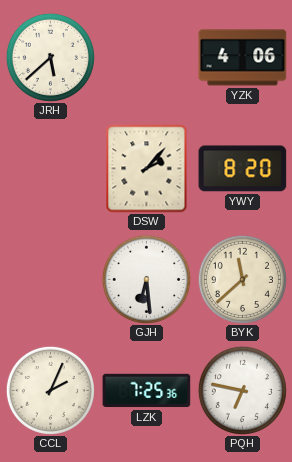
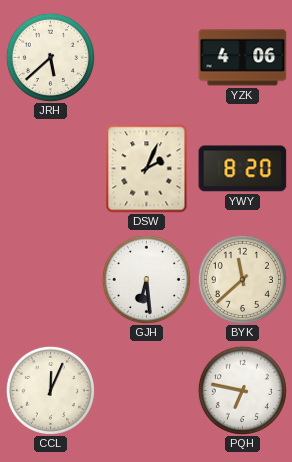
DSW: 2:07 -> 2:04
CCL: 2:04 -> 12:04
LZK: 7:25 -> none
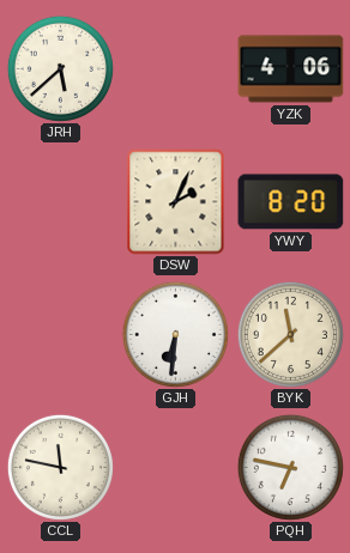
GJH: 6:29 -> 6:31
CCL: 12:04 -> 11:47
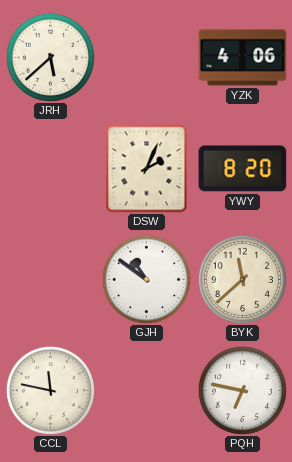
GJH: 6:31 -> 10:51
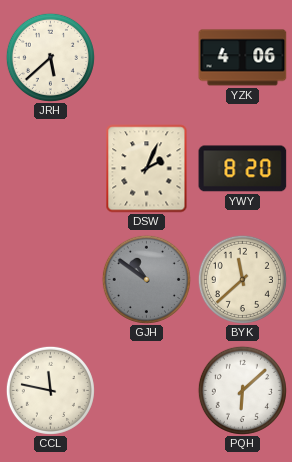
GJH dial: white -> grey
PQH: 6:47 -> 6:08
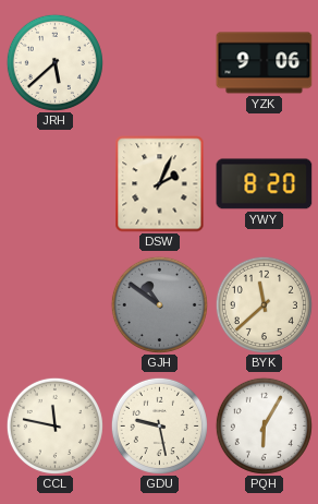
YZK: 4:06 -> 9:06
GDU: none -> 9:28
PQH: 6:08 -> 6:05
